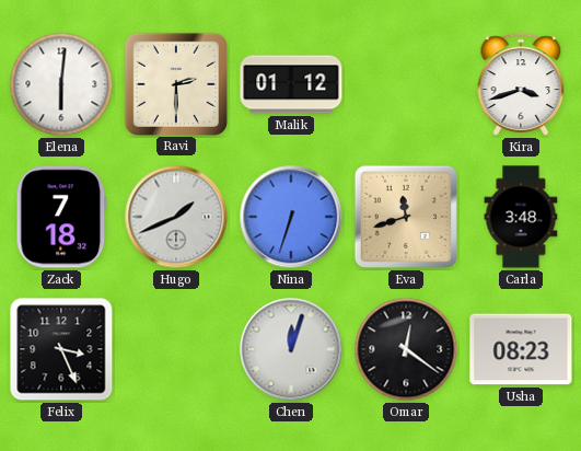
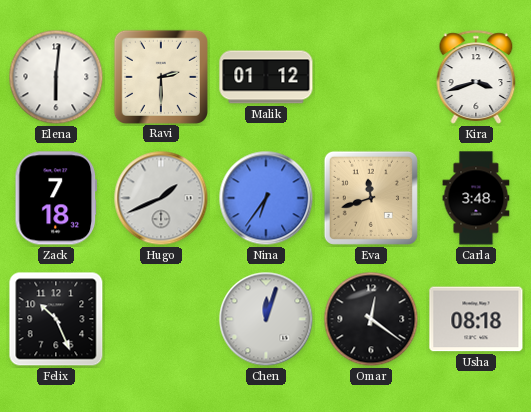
Nina: 6:33 -> 6:36
Felix: 3:26 -> 10:26
Usha: 08:23 -> 08:18
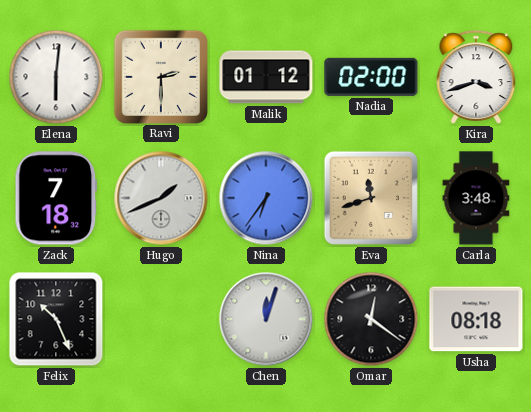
Nadia: none -> 02:00
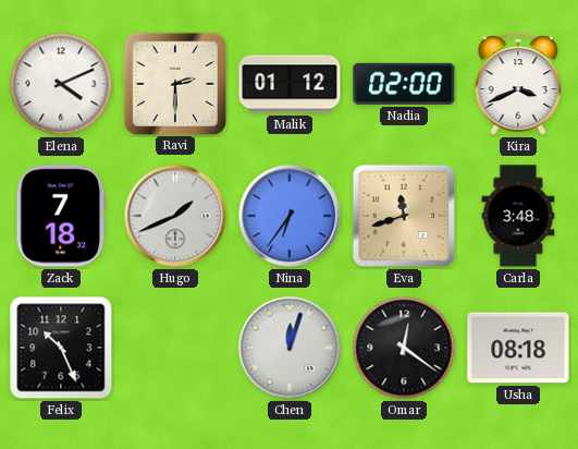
Elena: 6:01 -> 4:11
Kira: 3:42 -> 3:41
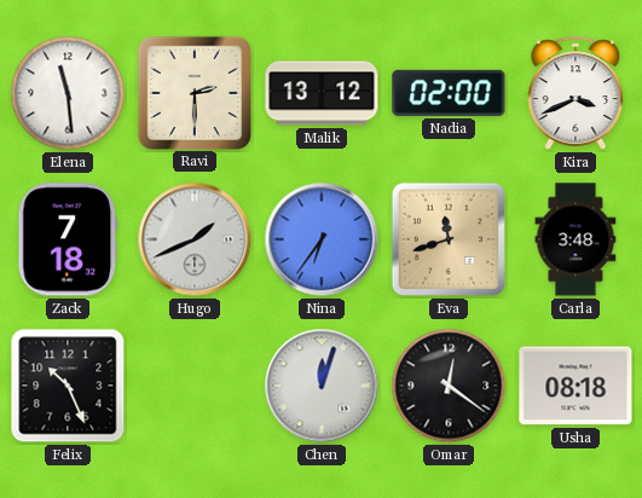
Elena: 4:11 -> 11:29
Malik: 01:12 -> 13:12
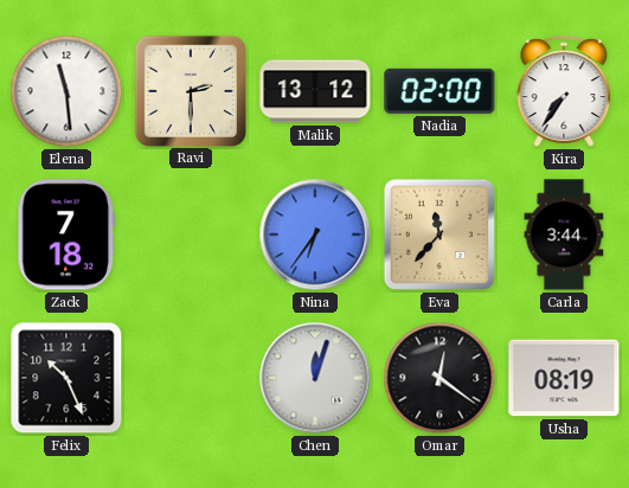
Kira: 3:41 -> 7:36
Hugo: 1:41 -> none
Eva: 11:42 -> 11:37
Carla: 3:48 -> 3:44
Usha: 08:18 -> 08:19
